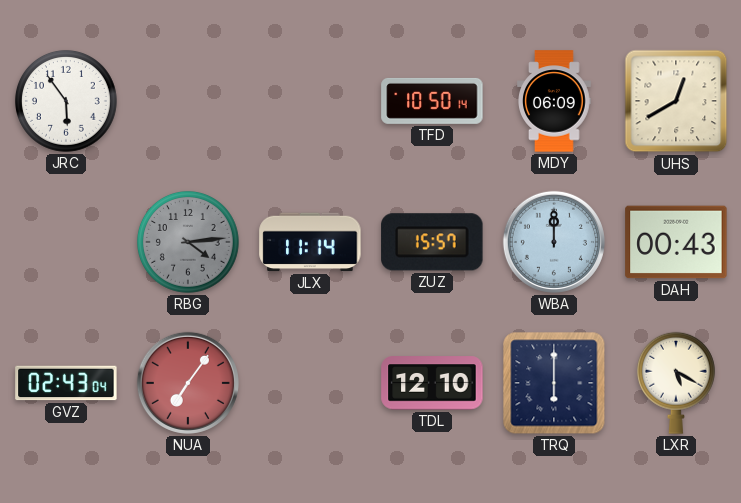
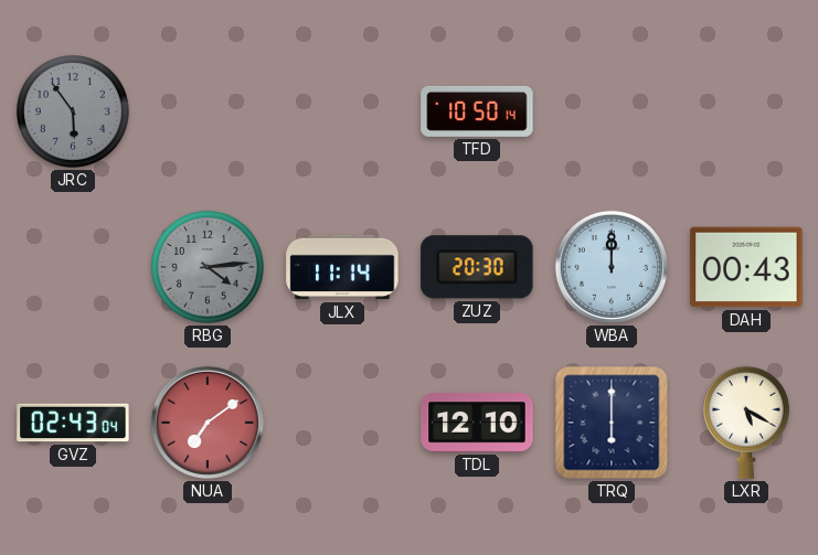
JRC dial: white -> grey
MDY: 06:09 -> none
UHS: 12:40 -> none
ZUZ: 15:57 -> 20:30
NUA: 7:06 -> 7:09
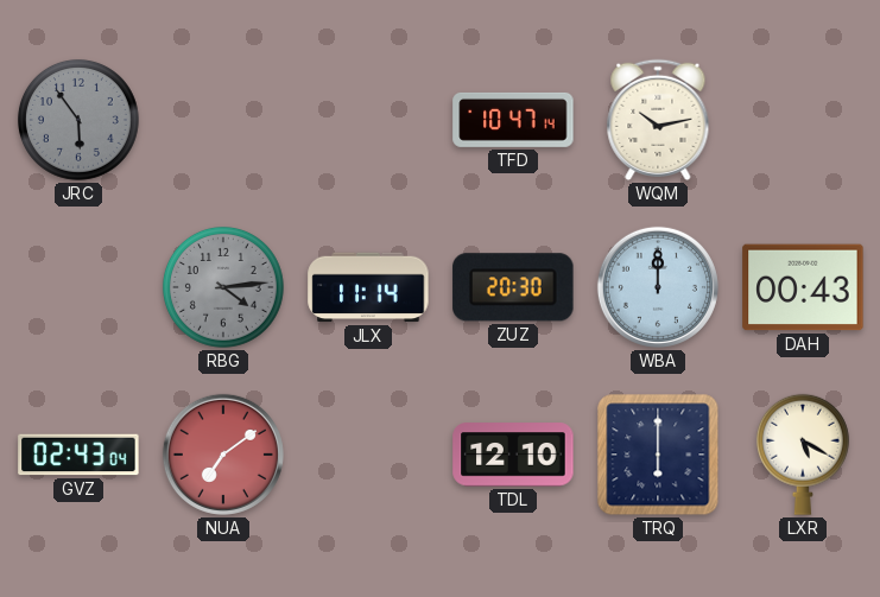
TFD: 10:50 -> 10:47
WQM: none -> 10:13
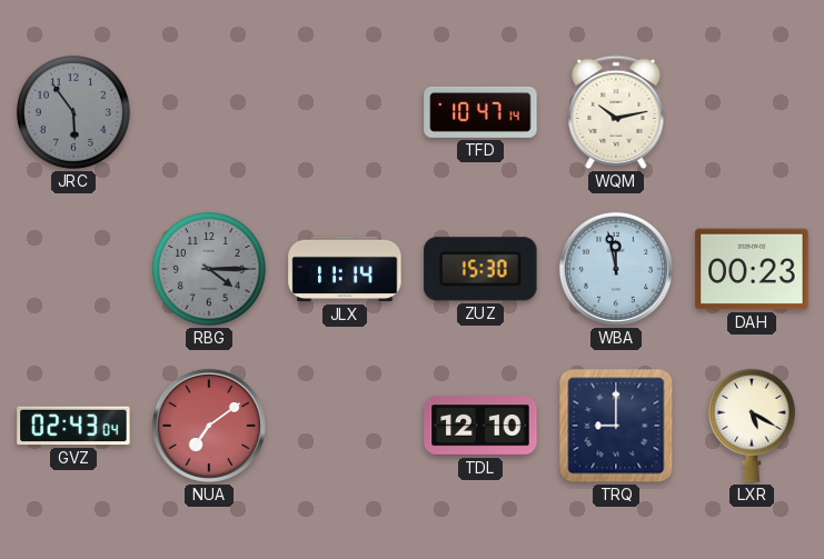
RBG: 4:14 -> 4:15
ZUZ: 20:30 -> 15:30
WBA: 12:00 -> 11:58
DAH: 00:43 -> 00:23
TRQ: 6:00 -> 9:00
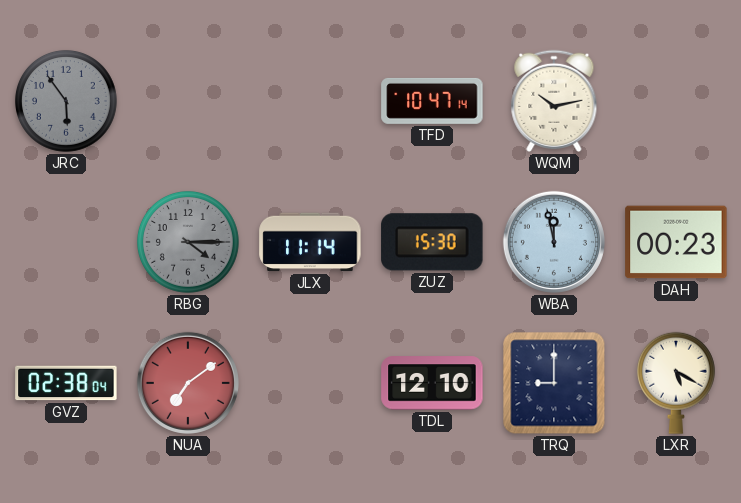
GVZ: 02:43 -> 02:38
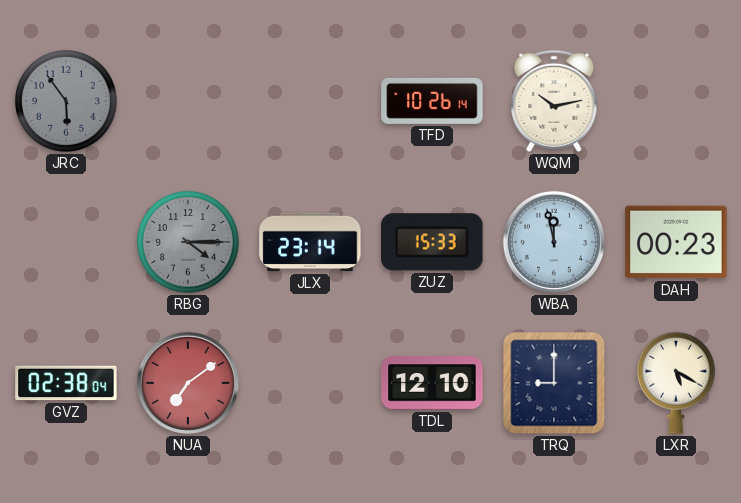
TFD: 10:47 -> 10:26
JLX: 11:14 -> 23:14
ZUZ: 15:30 -> 15:33
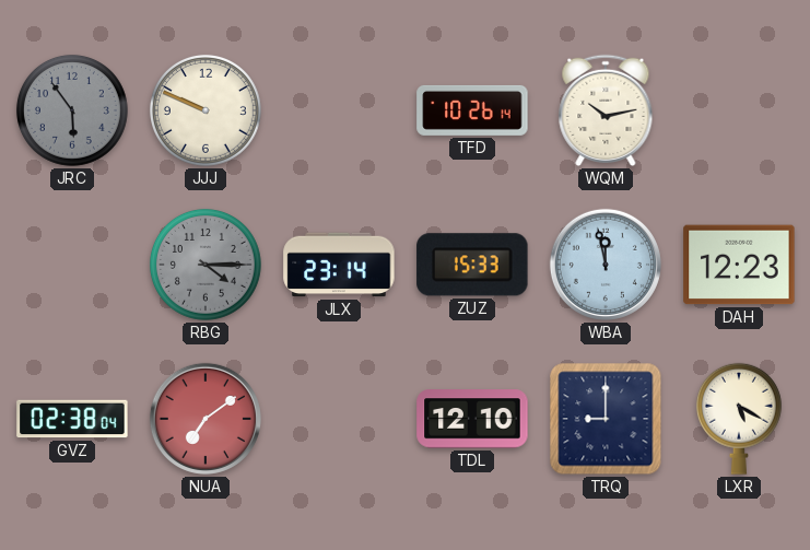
JJJ: none -> 9:49
DAH: 00:23 -> 12:23
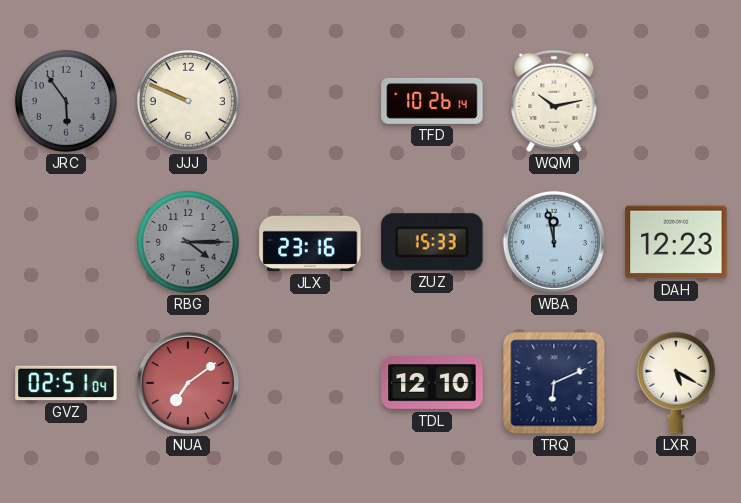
JLX: 23:14 -> 23:16
GVZ: 02:38 -> 02:51
TRQ: 9:00 -> 6:11
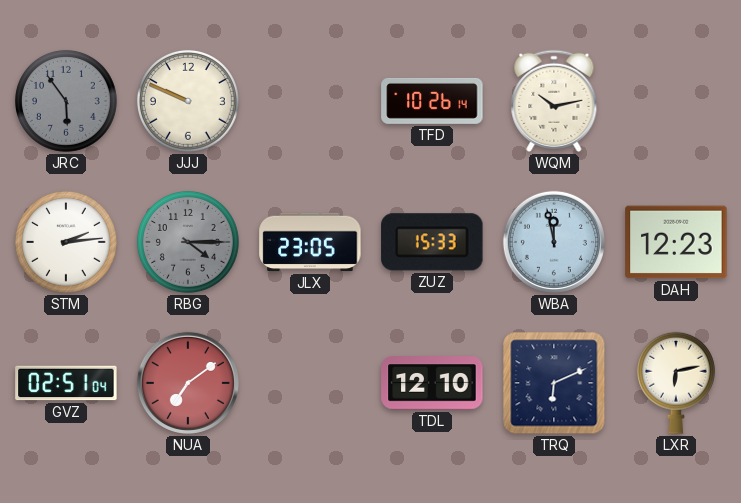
STM: none -> 2:14
JLX: 23:16 -> 23:05
LXR: 5:20 -> 6:13
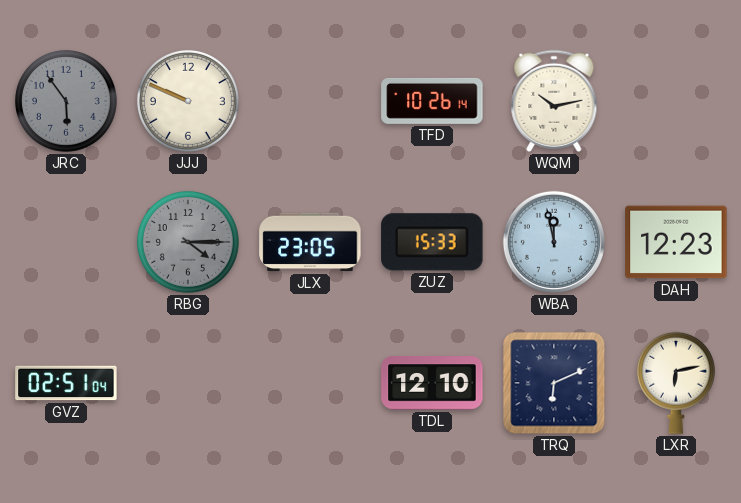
STM: 2:14 -> none
NUA: 7:09 -> none
